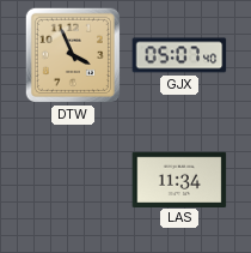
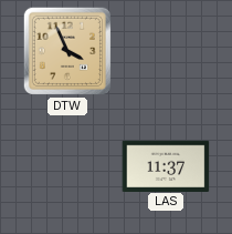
GJX: 05:07 -> none
LAS: 11:34 -> 11:37
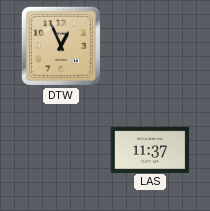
DTW: 3:56 -> 12:56
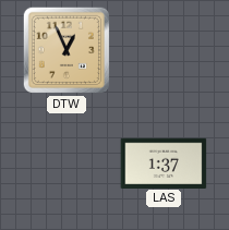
LAS: 11:37 -> 1:37
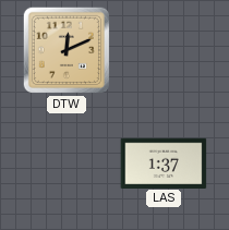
DTW: 12:56 -> 12:11
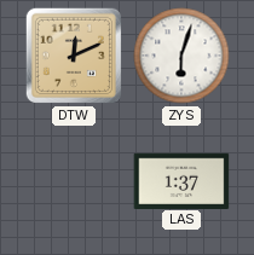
ZYS: none -> 6:03
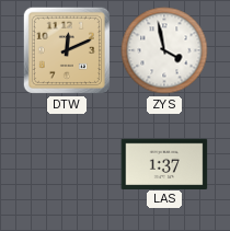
ZYS: 6:03 -> 3:58
